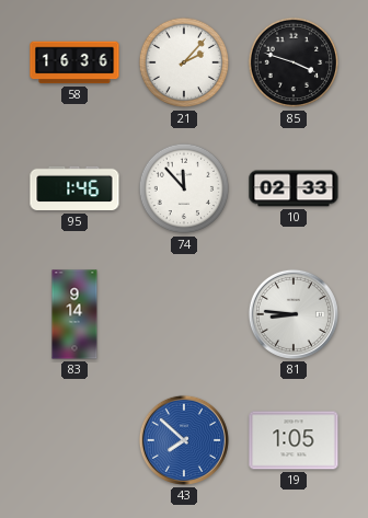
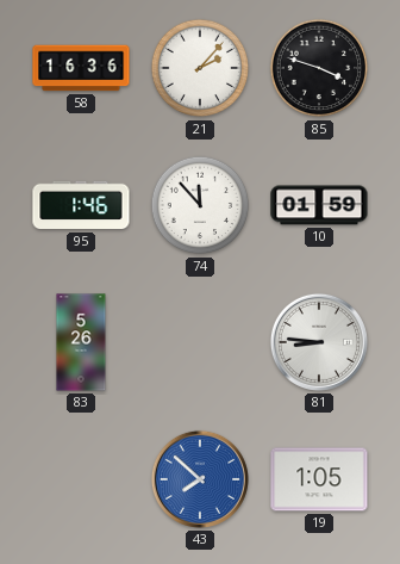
10: 02:33 -> 01:59
83: 9:14 -> 5:26
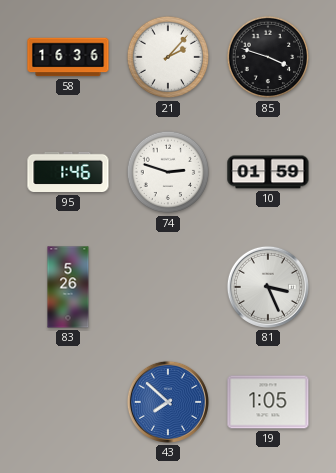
74: 11:53 -> 2:48
81: 8:46 -> 3:26
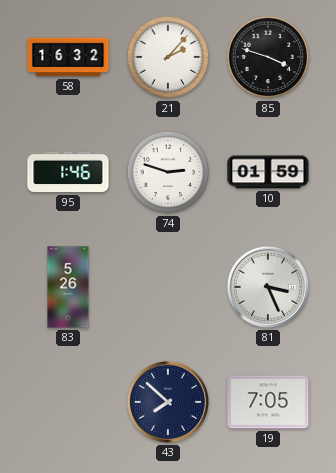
58: 16:36 -> 16:32
43 dial: blue -> navy
19: 1:05 -> 7:05
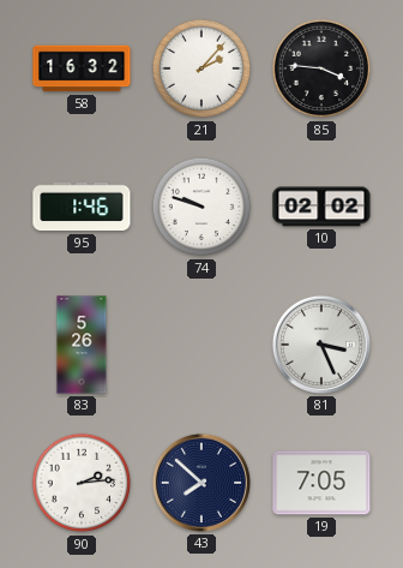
85: 3:48 -> 3:46
74: 2:48 -> 9:48
10: 01:59 -> 02:02
90: none -> 2:14
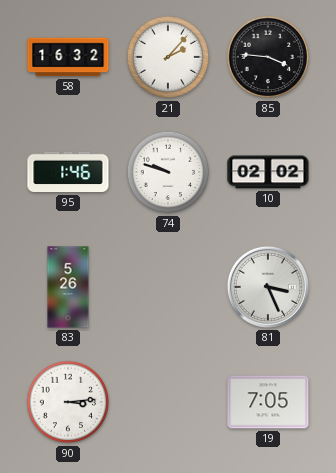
90: 2:14 -> 3:14
43: 7:52 -> none
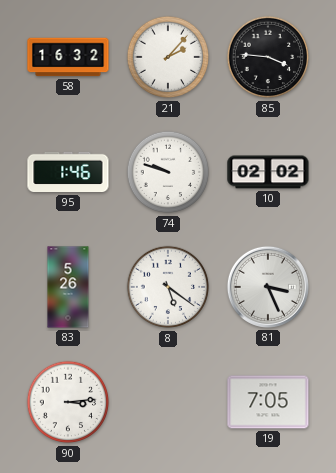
8: none -> 5:21
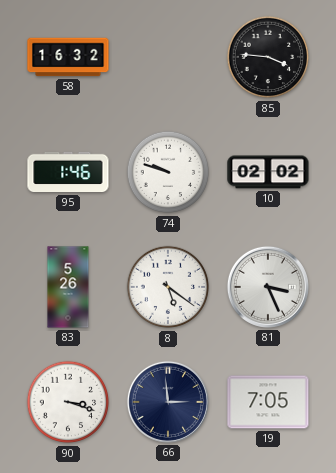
21: 2:07 -> none
90: 3:14 -> 3:18
66: none -> 2:59
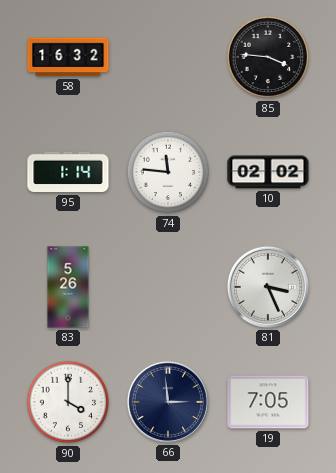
95: 1:46 -> 1:14
74: 9:48 -> 11:46
8: 5:21 -> none
90: 3:18 -> 4:00
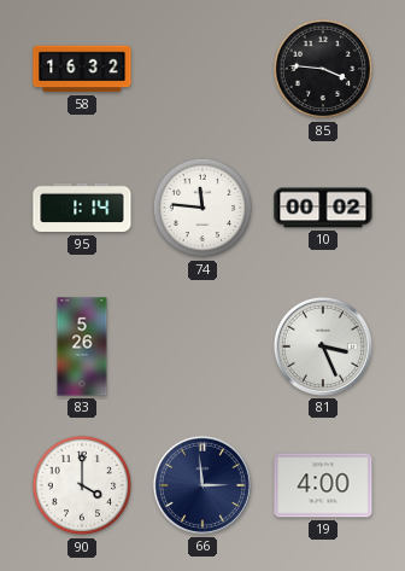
10: 02:02 -> 00:02
19: 7:05 -> 4:00
